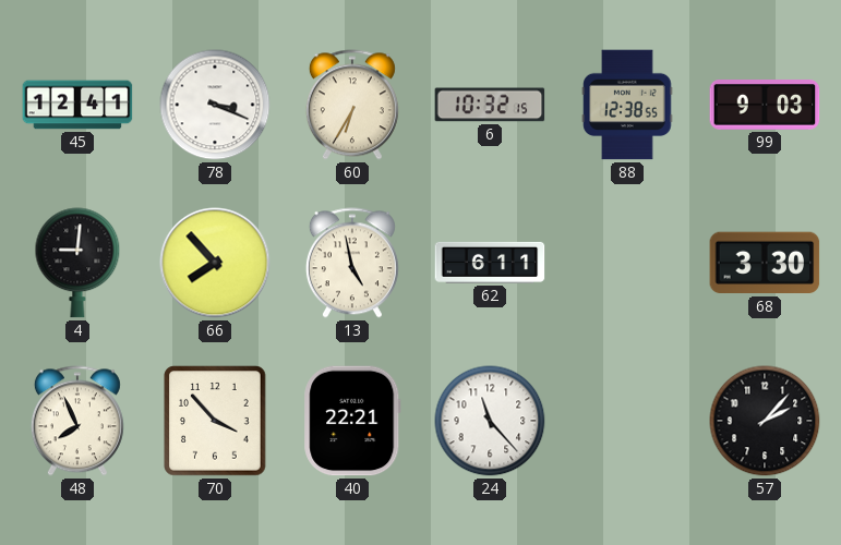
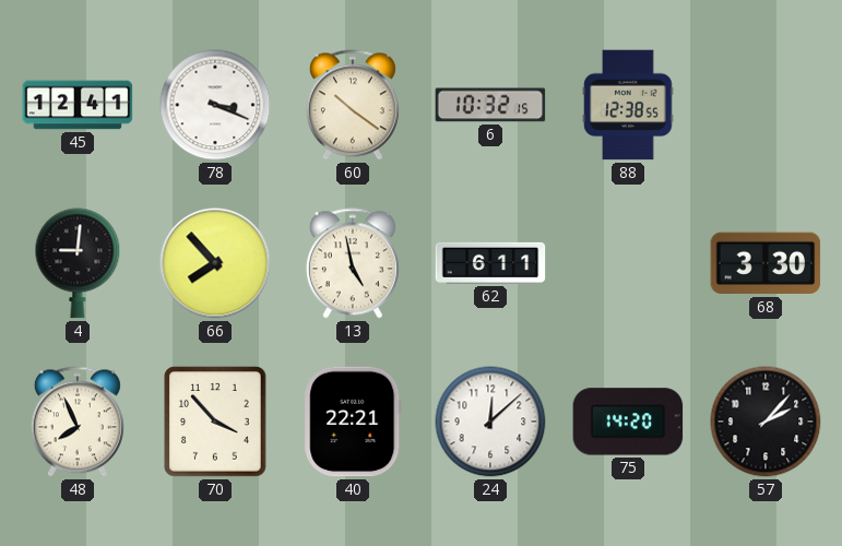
60: 6:35 -> 10:21
99: 9:03 -> none
24: 11:23 -> 12:08
75: none -> 14:20
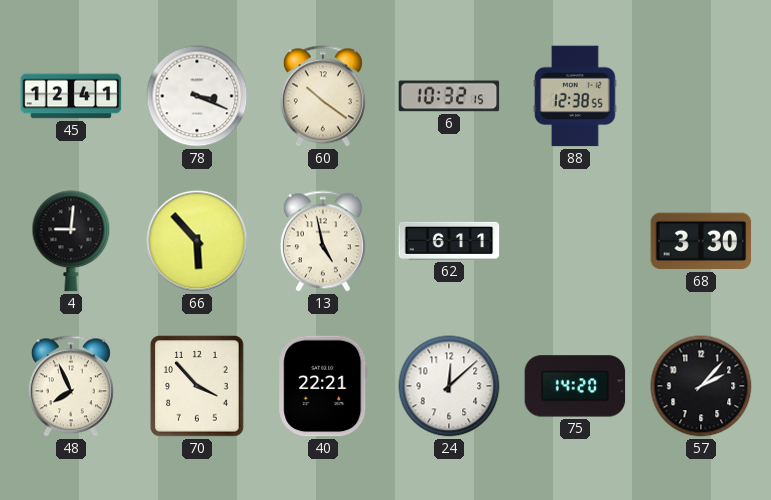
66: 7:53 -> 5:53
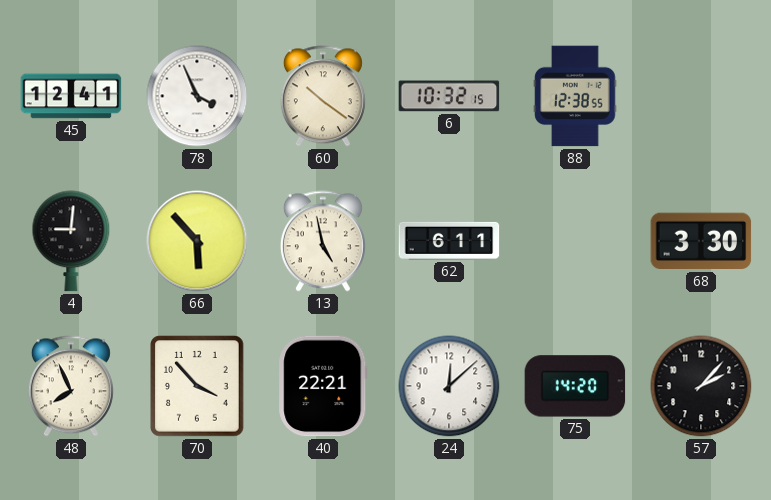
78: 3:19 -> 3:56
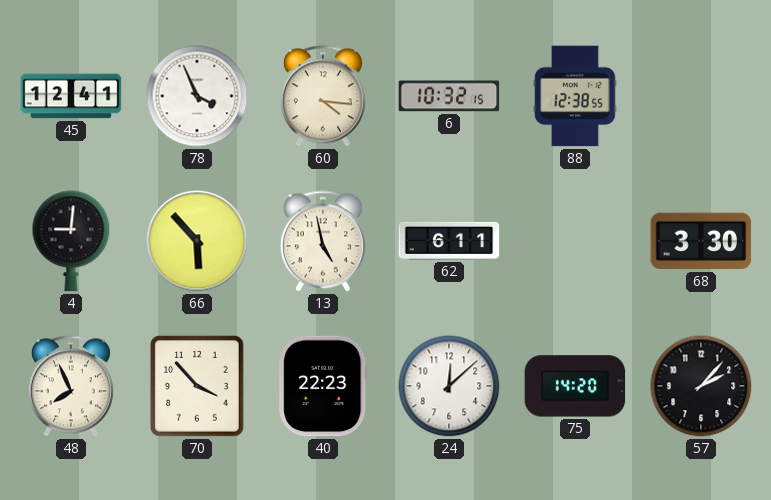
60: 10:21 -> 4:16
40: 22:21 -> 22:23
